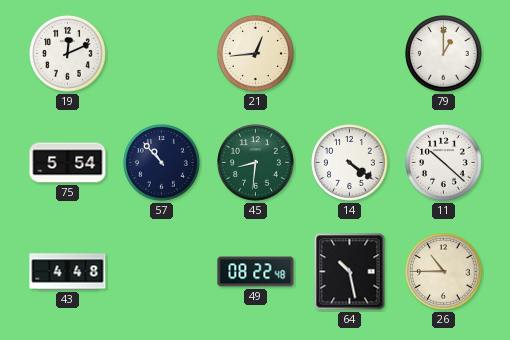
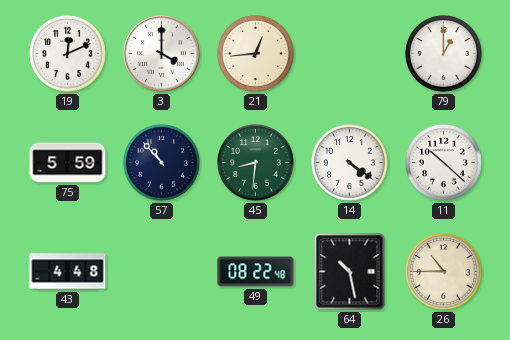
3: none -> 4:00
75: 5:54 -> 5:59
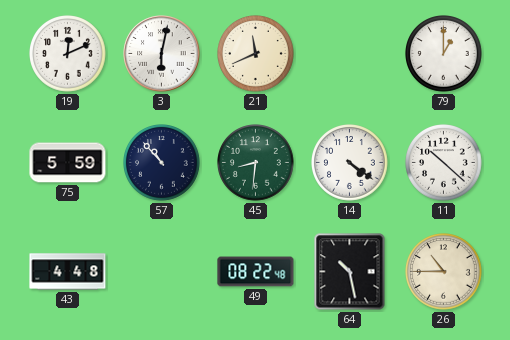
3: 4:00 -> 6:02
21: 12:44 -> 11:41
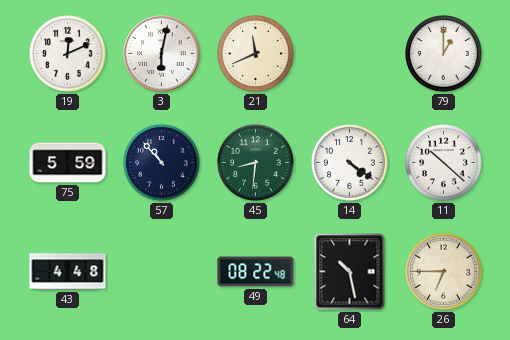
26: 10:45 -> 6:45
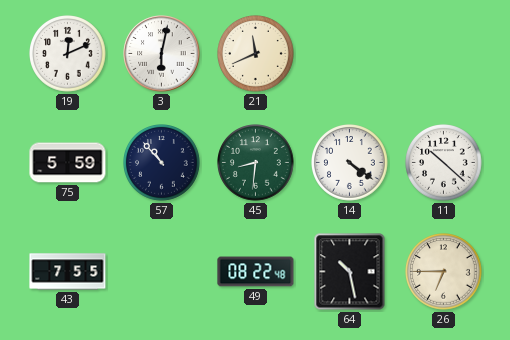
79: 1:00 -> none
43: 4:48 -> 7:55
